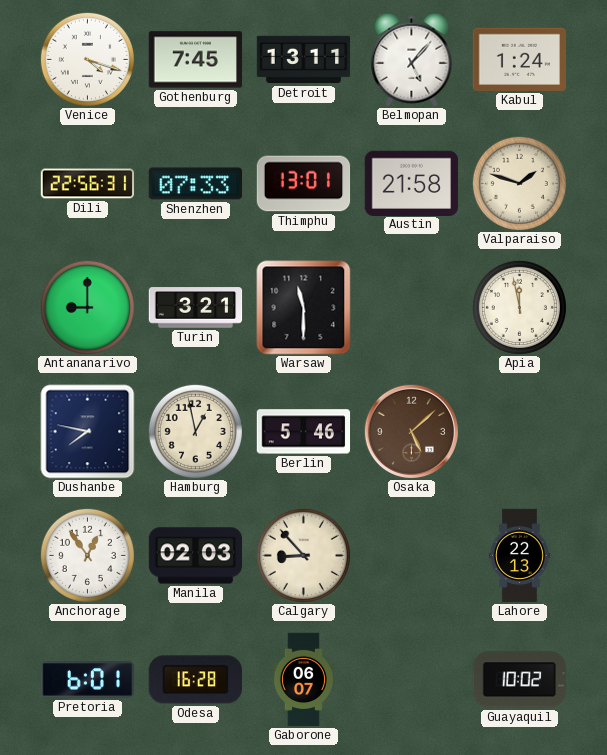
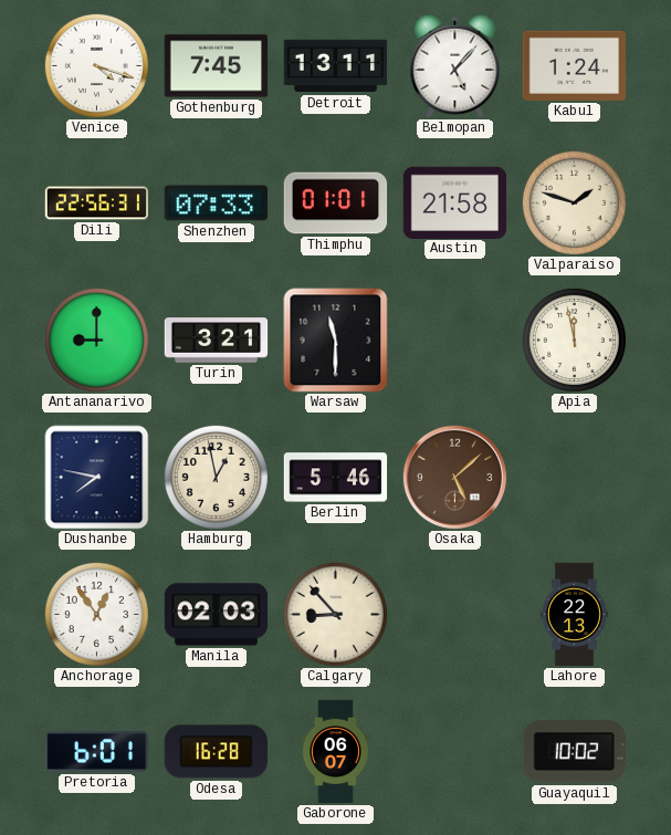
Thimphu: 13:01 -> 01:01
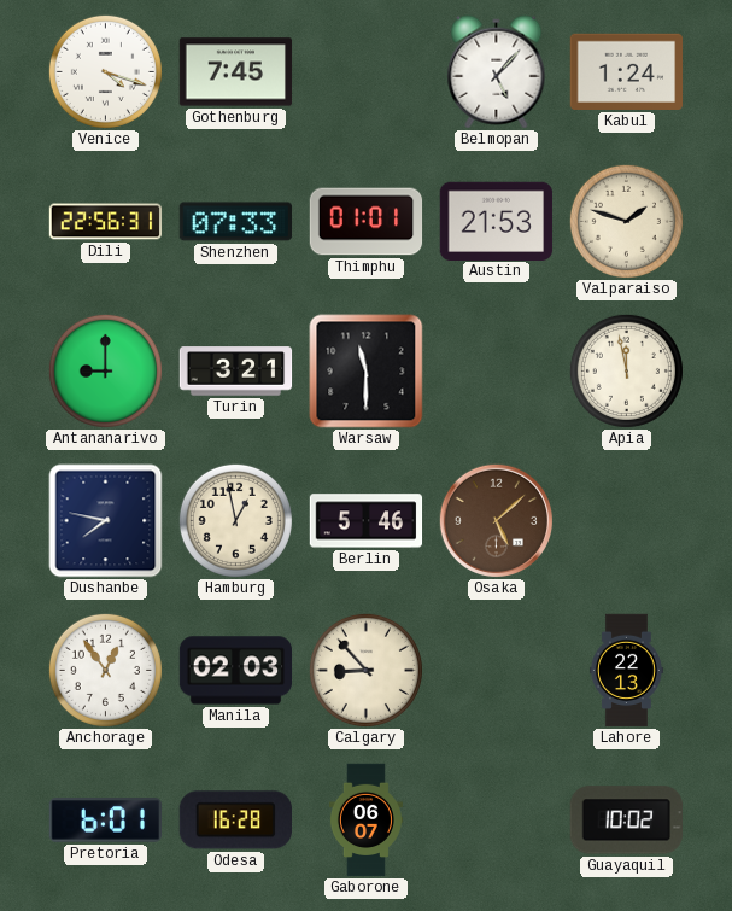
Detroit: 13:11 -> none
Austin: 21:58 -> 21:53
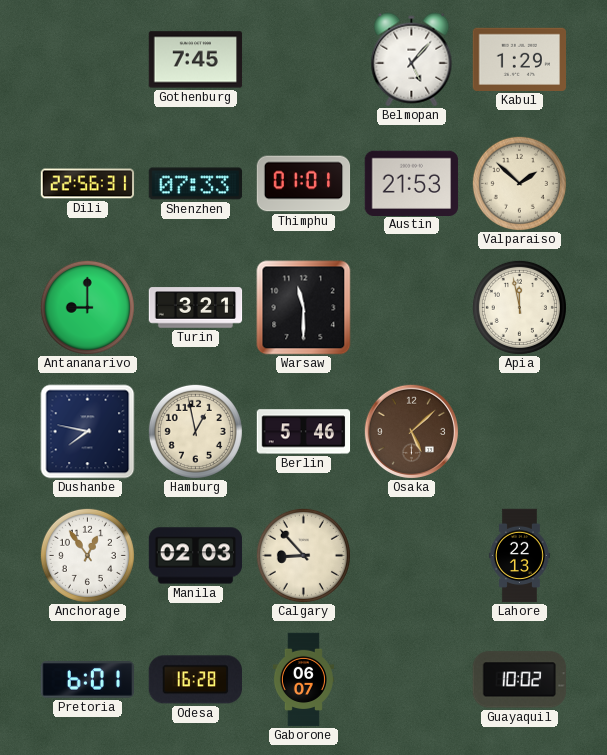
Venice: 4:18 -> none
Kabul: 1:24 -> 1:29
Valparaiso: 1:48 -> 1:52
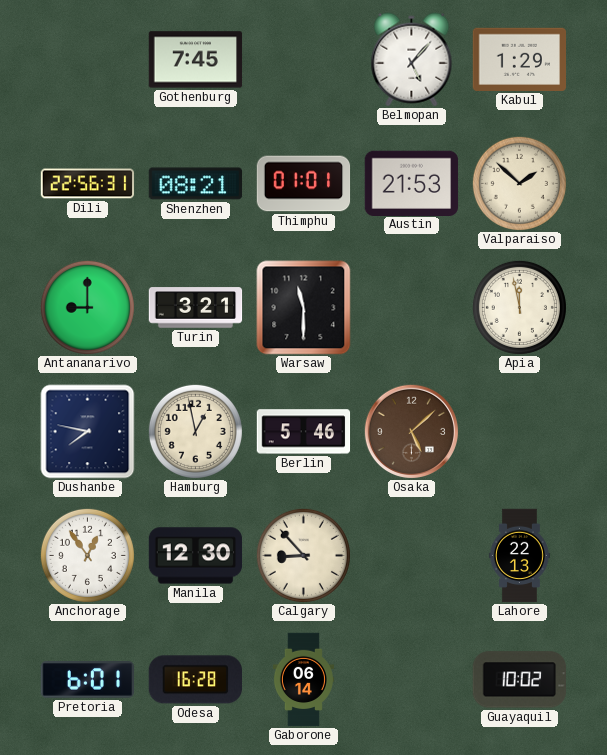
Shenzhen: 07:33 -> 08:21
Manila: 02:03 -> 12:30
Gaborone: 06:07 -> 06:14
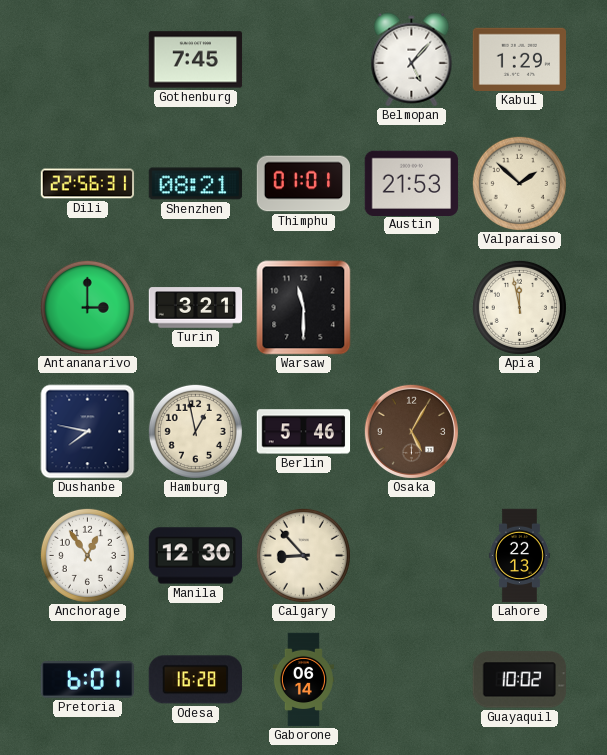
Antananarivo: 9:00 -> 3:00
Osaka: 5:08 -> 5:05
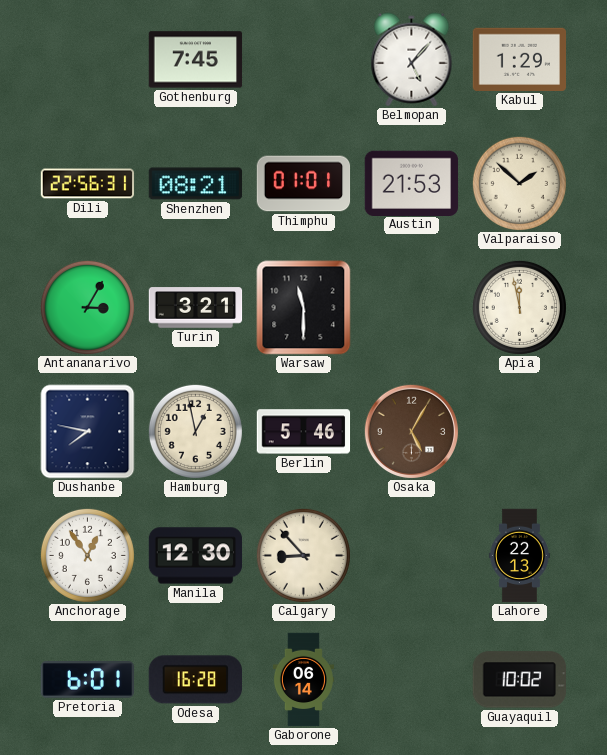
Antananarivo: 3:00 -> 3:05
